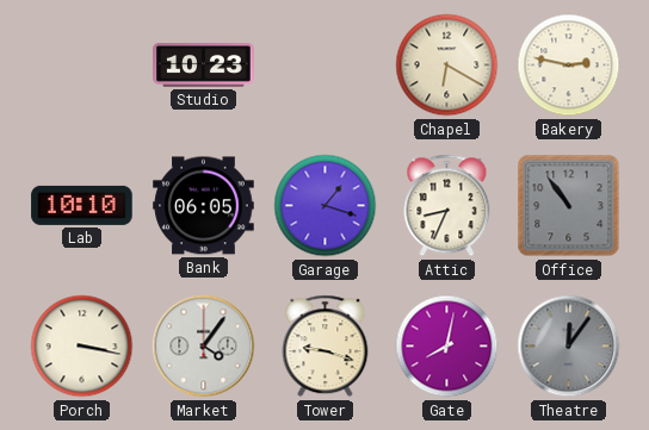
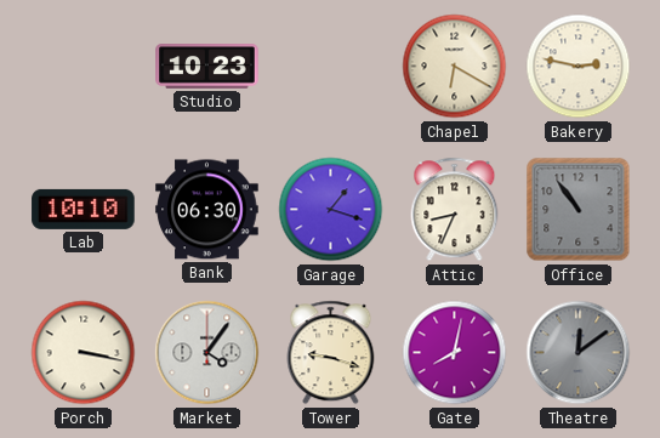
Bank: 06:05 -> 06:30
Theatre: 12:06 -> 12:09
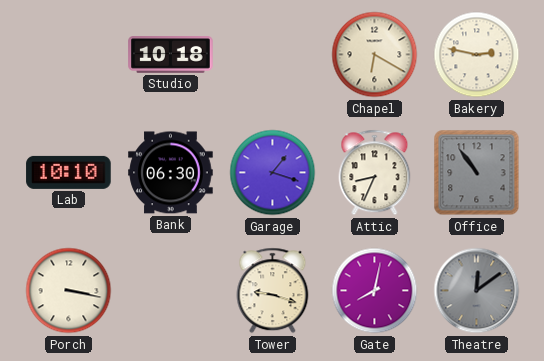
Studio: 10:23 -> 10:18
Market: 4:06 -> none
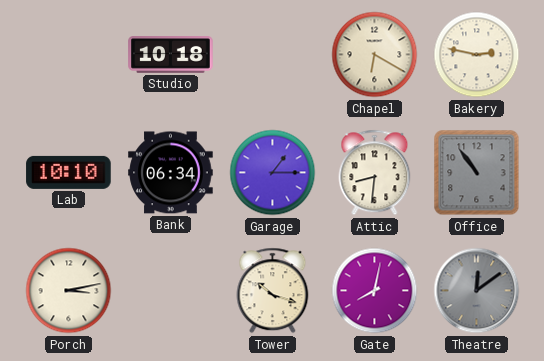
Bank: 06:30 -> 06:34
Garage: 1:18 -> 1:15
Attic: 8:34 -> 8:31
Porch: 3:17 -> 3:13
Tower: 9:18 -> 10:18
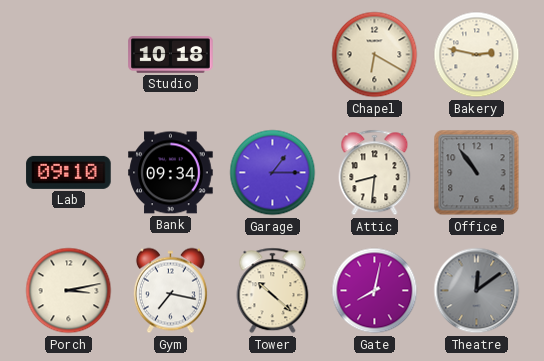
Lab: 10:10 -> 09:10
Bank: 06:34 -> 09:34
Gym: none -> 7:17
Tower: 10:18 -> 10:22
